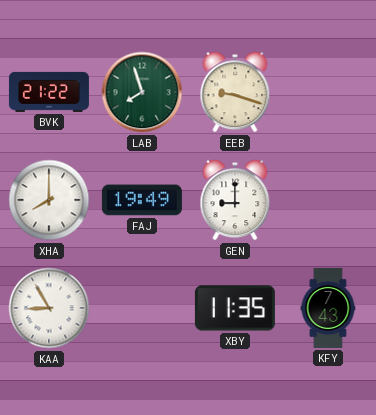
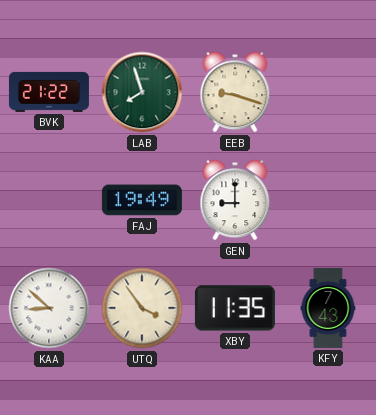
XHA: 8:00 -> none
KAA: 8:55 -> 8:52
UTQ: none -> 3:54
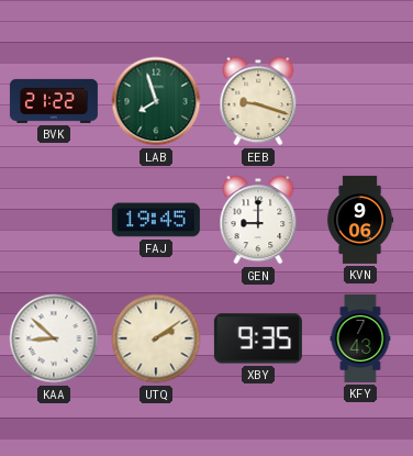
FAJ: 19:49 -> 19:45
KVN: none -> 9:06
UTQ: 3:54 -> 2:09
XBY: 11:35 -> 9:35
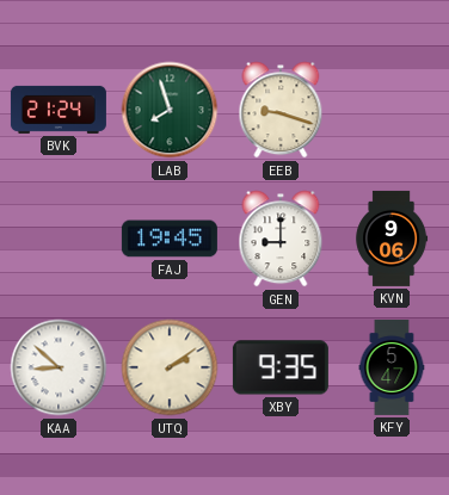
BVK: 21:22 -> 21:24
KFY: 7:43 -> 5:47
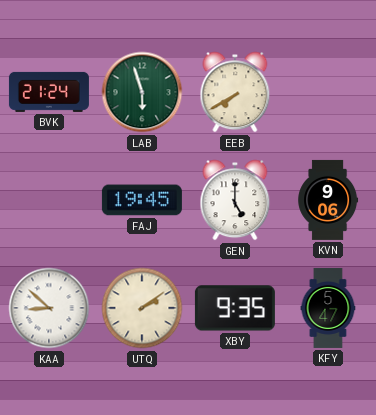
LAB: 7:57 -> 5:57
EEB: 9:18 -> 7:40
GEN: 9:00 -> 5:00
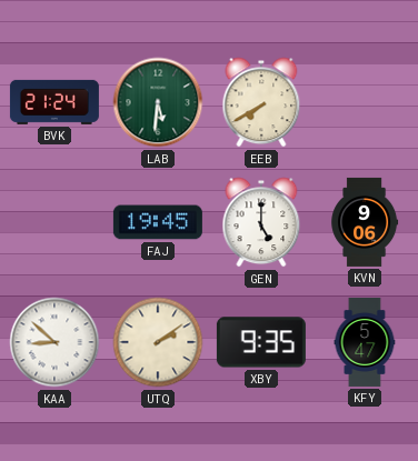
LAB: 5:57 -> 5:31
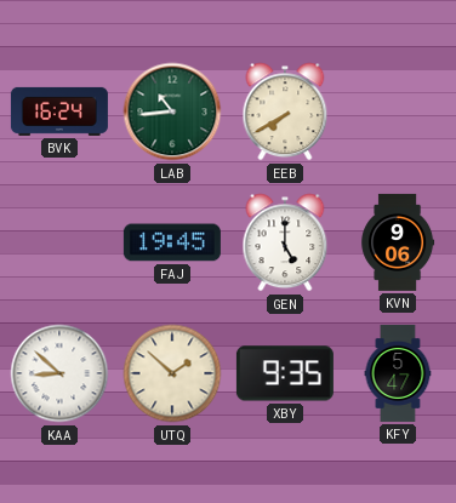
BVK: 21:24 -> 16:24
LAB: 5:31 -> 10:44
UTQ: 2:09 -> 1:52
